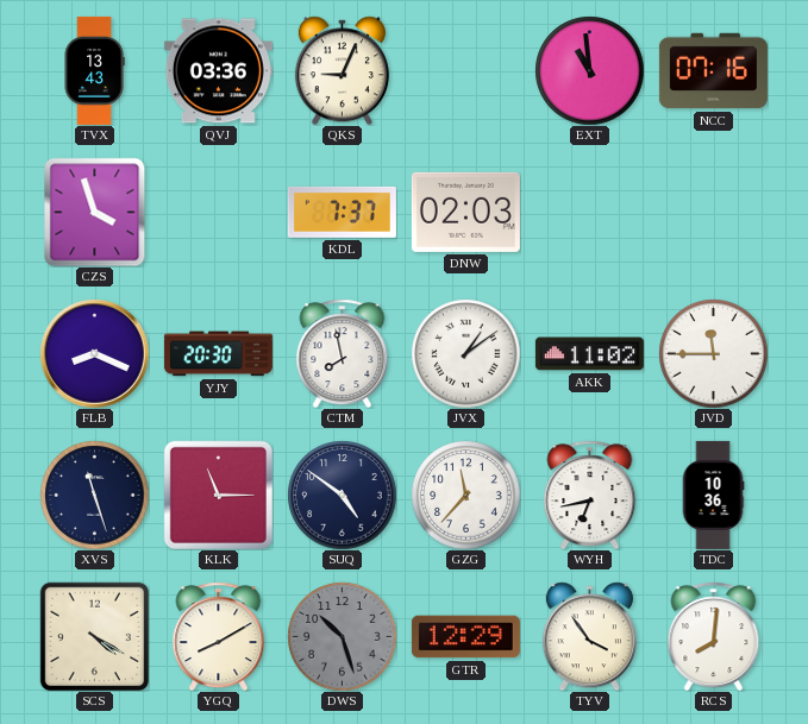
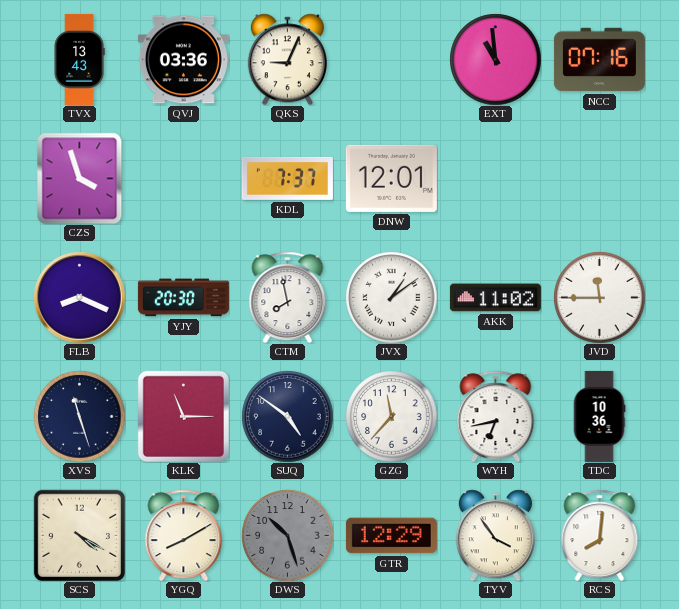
DNW: 02:03 -> 12:01
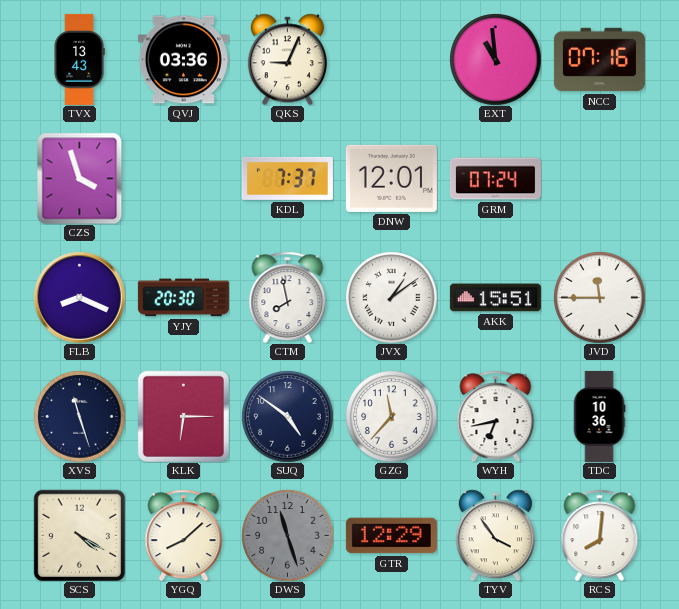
GRM: none -> 07:24
AKK: 11:02 -> 15:51
KLK: 11:15 -> 6:15
YGQ: 8:10 -> 8:08
DWS: 10:27 -> 11:27
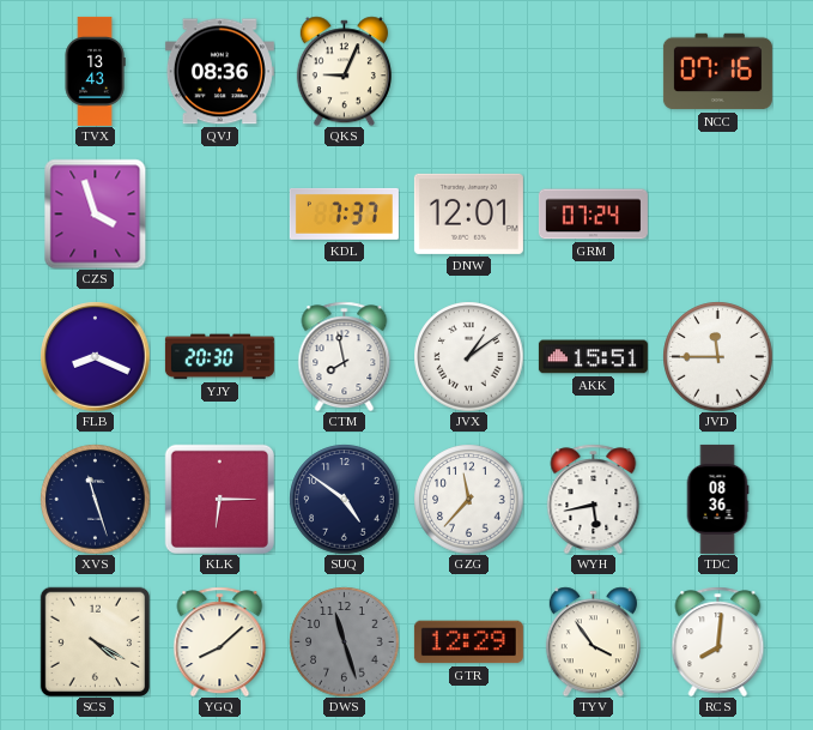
QVJ: 03:36 -> 08:36
EXT: 10:59 -> none
WYH: 6:43 -> 5:43
TDC: 10:36 -> 08:36
